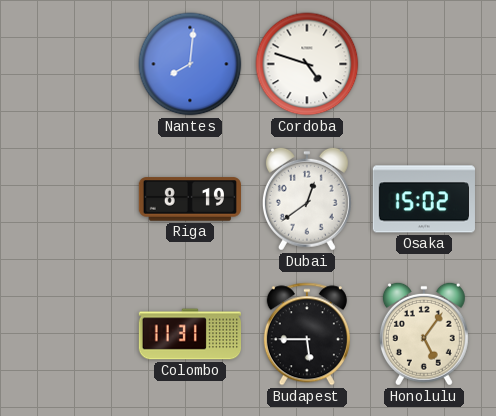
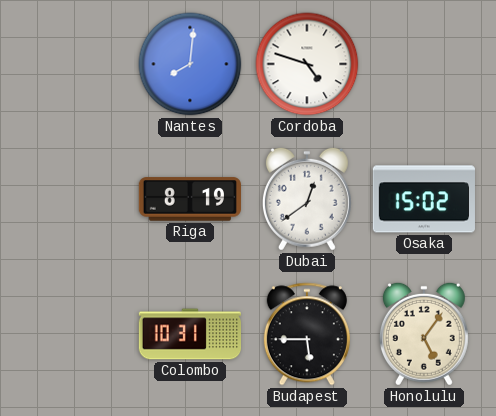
Colombo: 11:31 -> 10:31
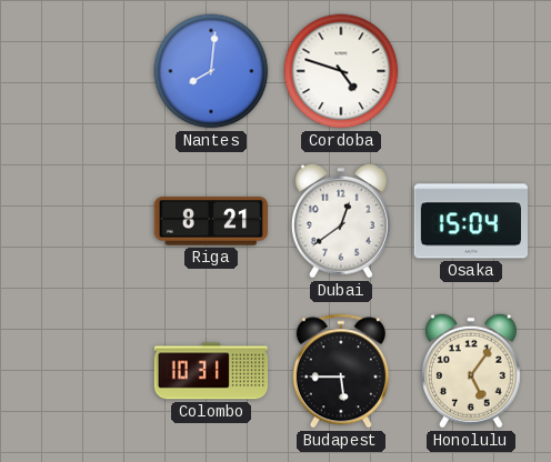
Riga: 8:19 -> 8:21
Osaka: 15:02 -> 15:04
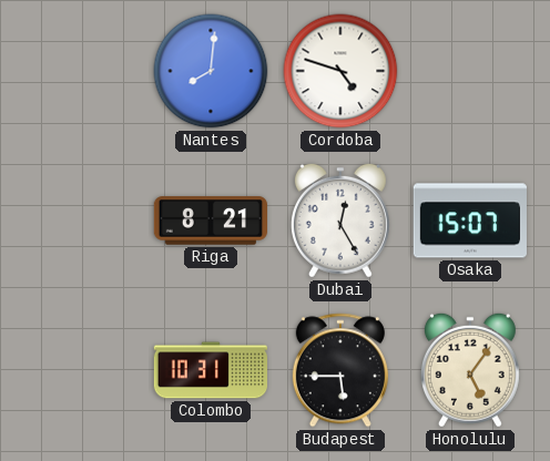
Dubai: 12:39 -> 12:25
Osaka: 15:04 -> 15:07
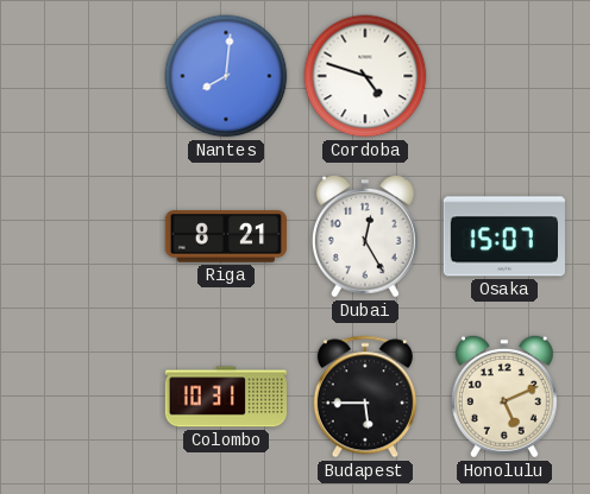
Honolulu: 5:06 -> 5:11
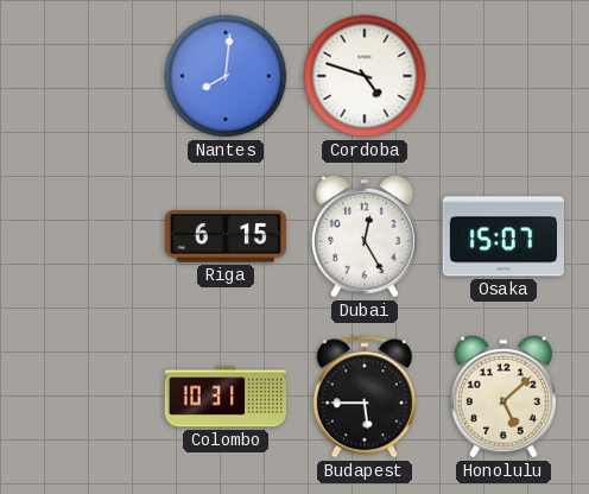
Riga: 8:21 -> 6:15
Honolulu: 5:11 -> 5:08
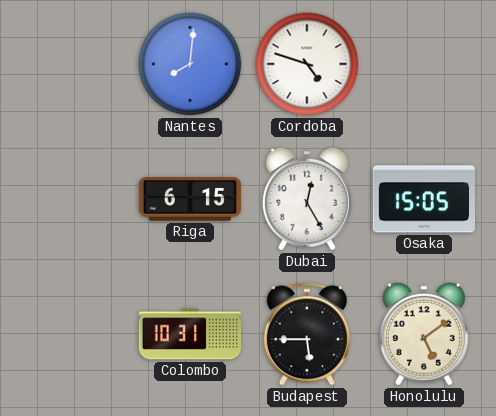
Osaka: 15:07 -> 15:05
Honolulu: 5:08 -> 5:09
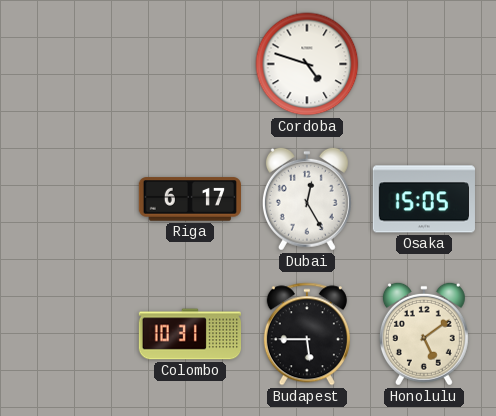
Nantes: 8:01 -> none
Riga: 6:15 -> 6:17
